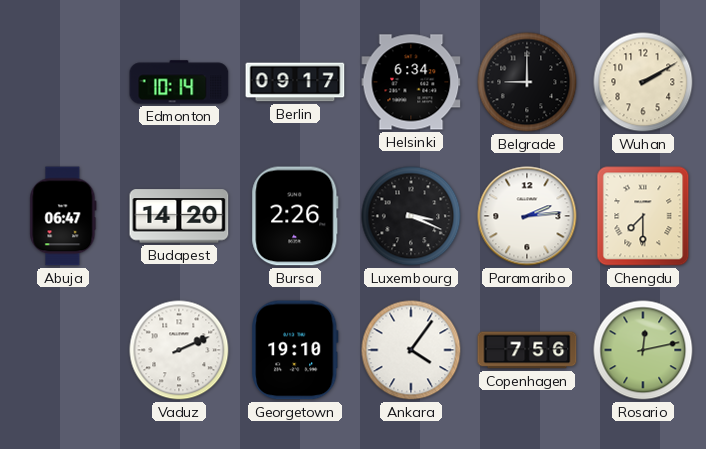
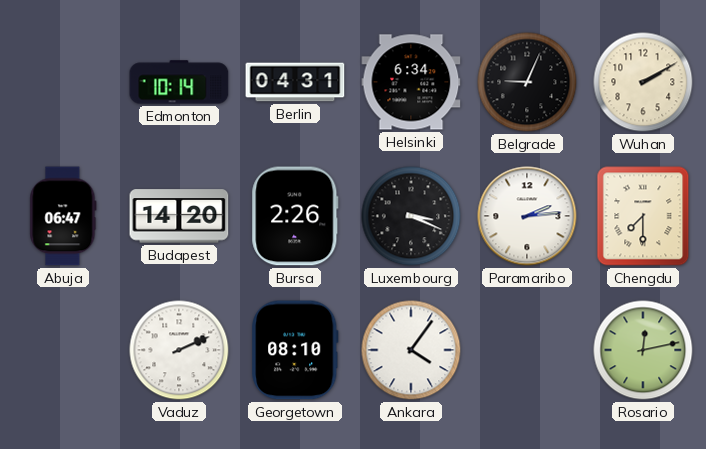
Berlin: 09:17 -> 04:31
Belgrade: 9:00 -> 9:04
Georgetown: 19:10 -> 08:10
Copenhagen: 7:56 -> none
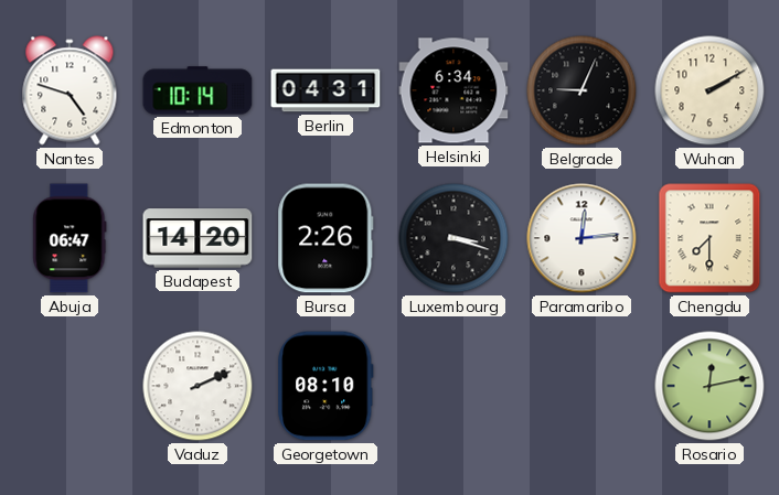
Nantes: none -> 4:48
Luxembourg: 3:19 -> 3:18
Paramaribo: 2:14 -> 12:14
Ankara: 4:06 -> none
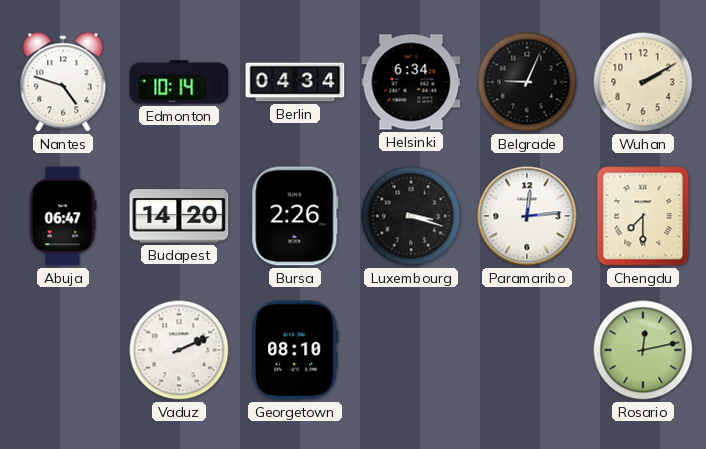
Berlin: 04:31 -> 04:34
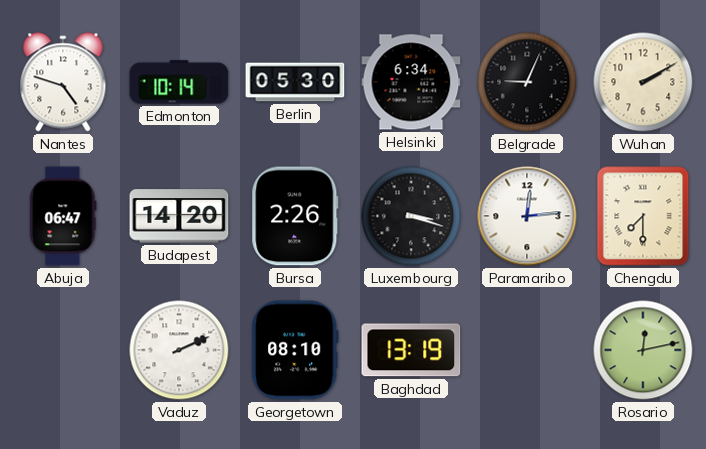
Berlin: 04:34 -> 05:30
Baghdad: none -> 13:19
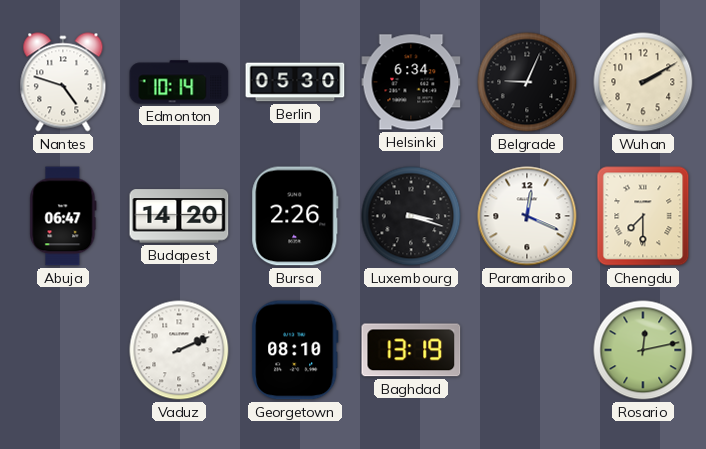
Paramaribo: 12:14 -> 12:19
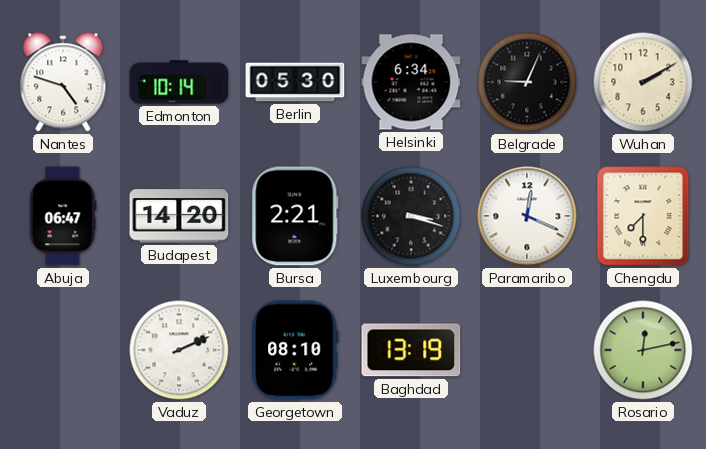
Bursa: 2:26 -> 2:21
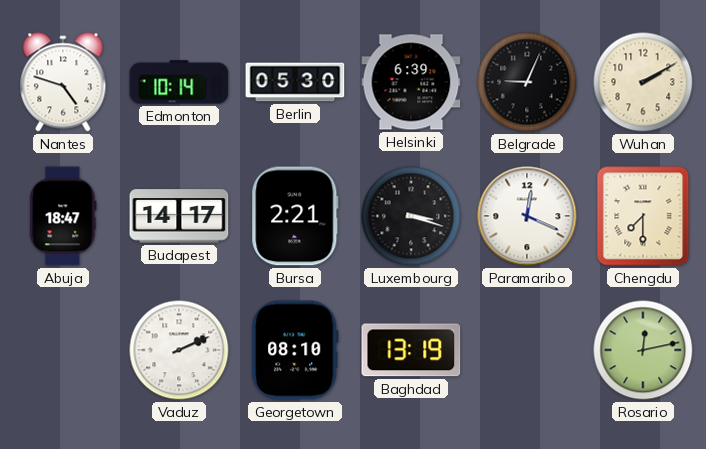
Helsinki: 6:34 -> 6:39
Abuja: 06:47 -> 18:47
Budapest: 14:20 -> 14:17
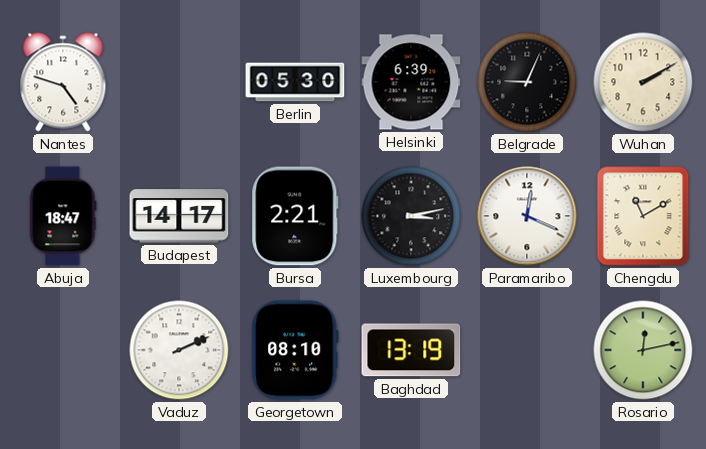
Edmonton: 10:14 -> none
Luxembourg: 3:18 -> 3:13
Chengdu: 7:30 -> 11:10
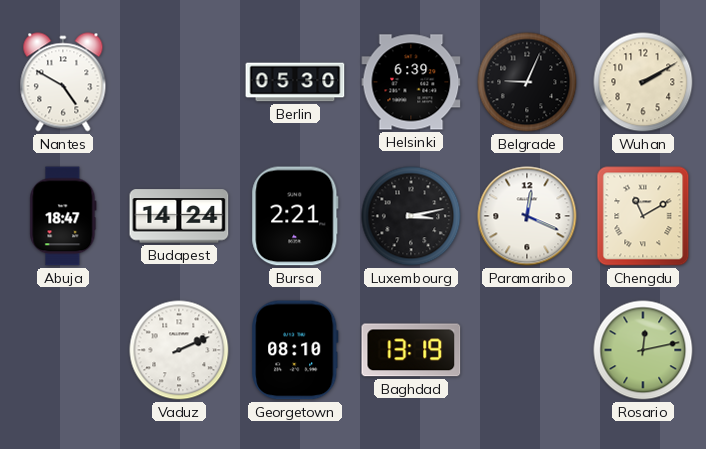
Nantes: 4:48 -> 4:50
Budapest: 14:17 -> 14:24
